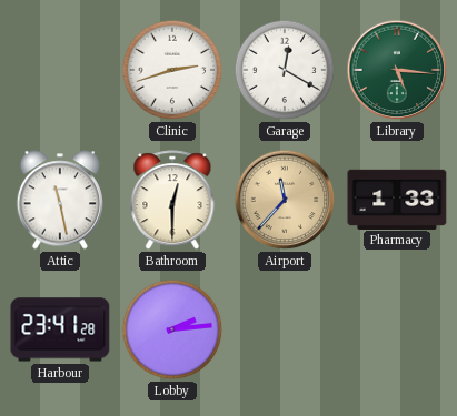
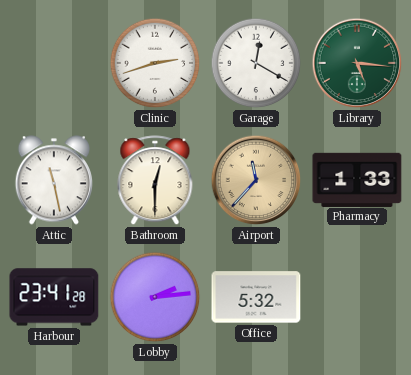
Office: none -> 5:32
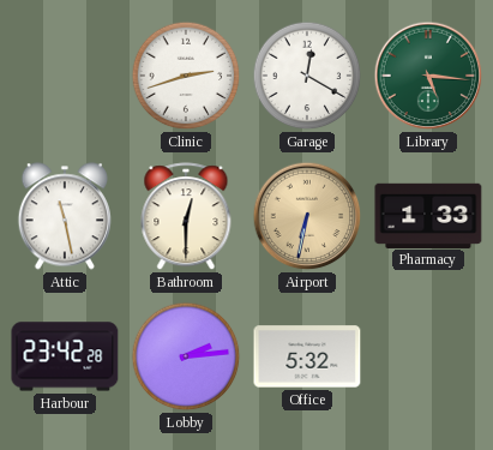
Airport: 11:37 -> 6:32
Harbour: 23:41 -> 23:42
